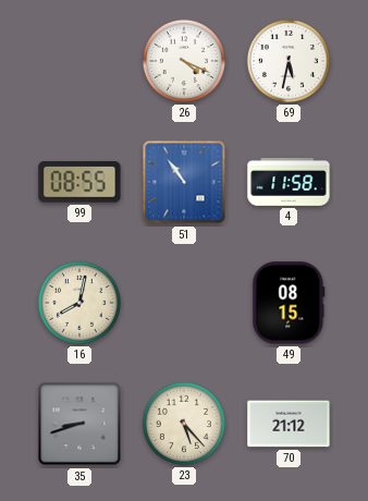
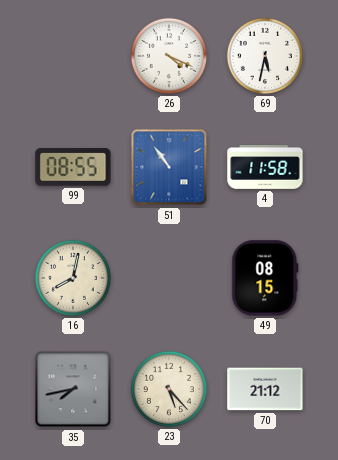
35: 8:42 -> 7:43
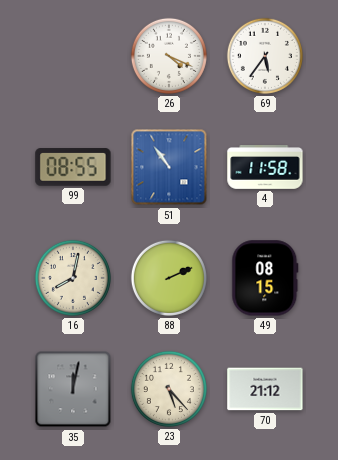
69: 5:32 -> 5:36
88: none -> 2:11
35: 7:43 -> 12:02
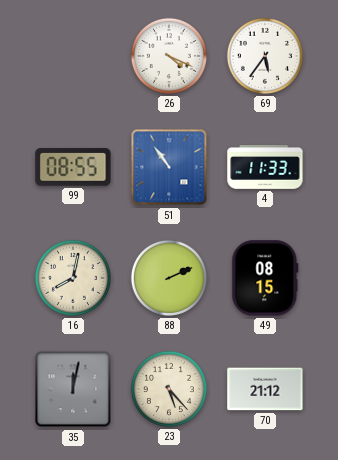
4: 11:58 -> 11:33
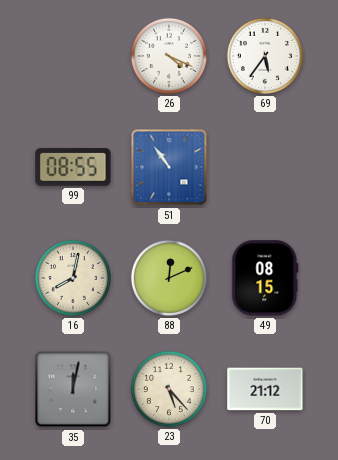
4: 11:33 -> none
88: 2:11 -> 12:11
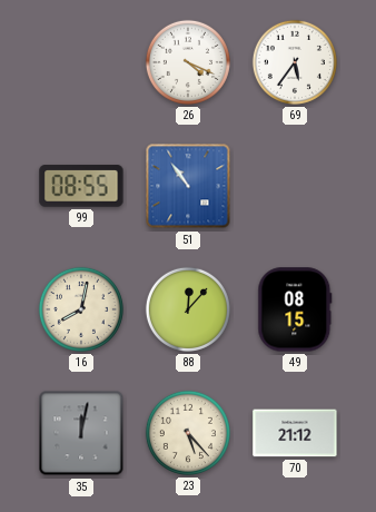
88: 12:11 -> 12:07
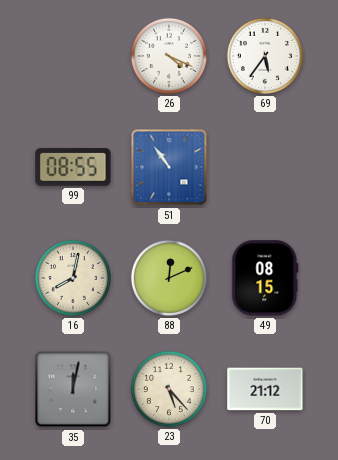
88: 12:07 -> 12:11
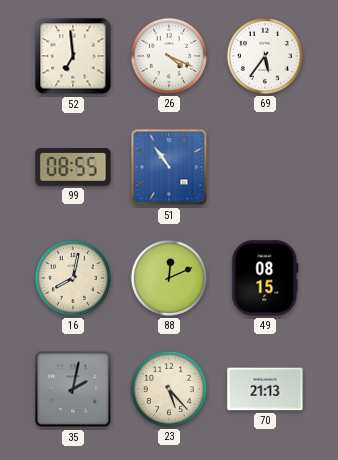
52: none -> 6:59
35: 12:02 -> 2:02
70: 21:12 -> 21:13
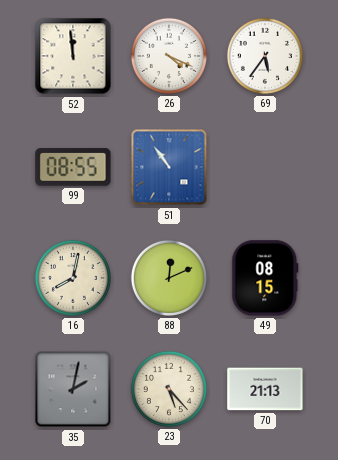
52: 6:59 -> 11:59
